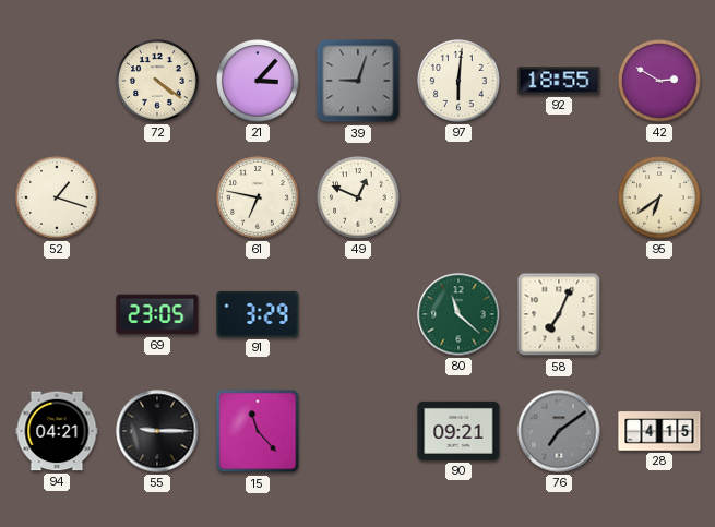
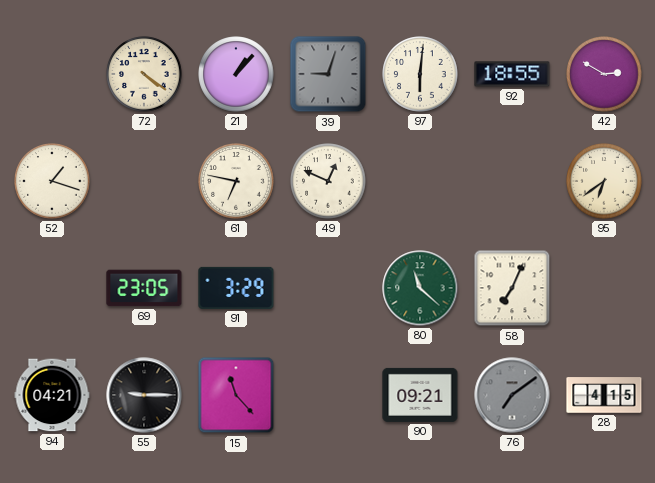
21: 3:07 -> 1:07
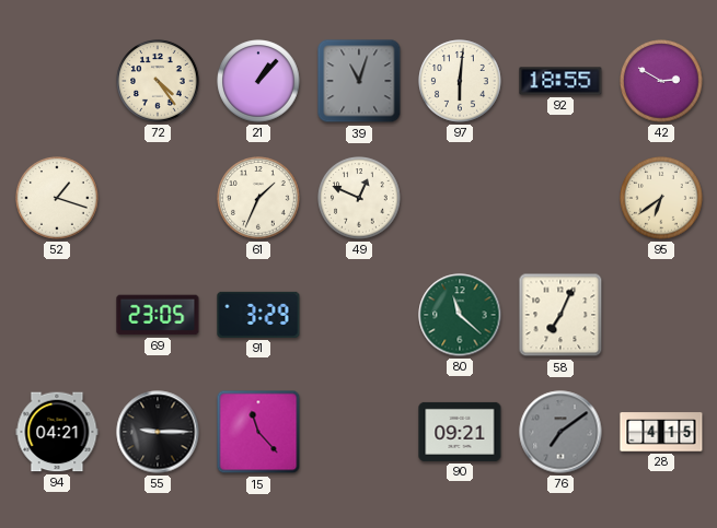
72: 4:21 -> 4:24
39: 9:03 -> 11:03
61: 6:47 -> 1:34
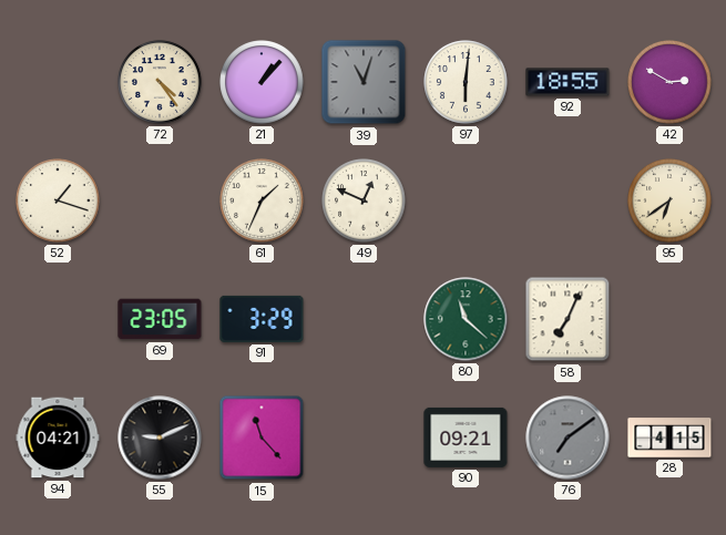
55: 9:15 -> 9:11
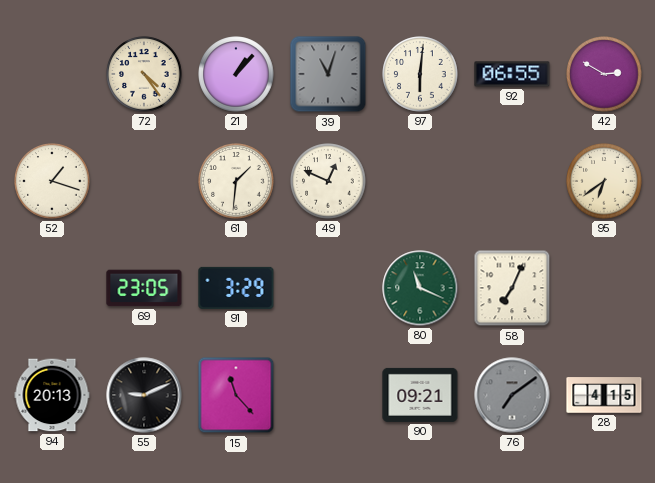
92: 18:55 -> 06:55
61: 1:34 -> 1:31
80: 11:22 -> 11:19
94: 04:21 -> 20:13
